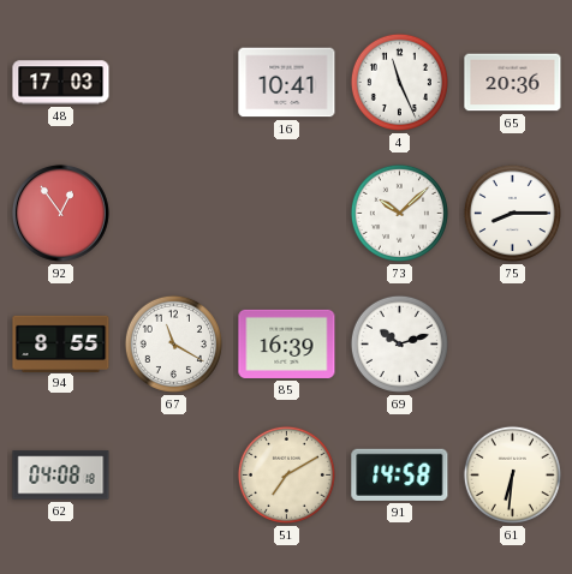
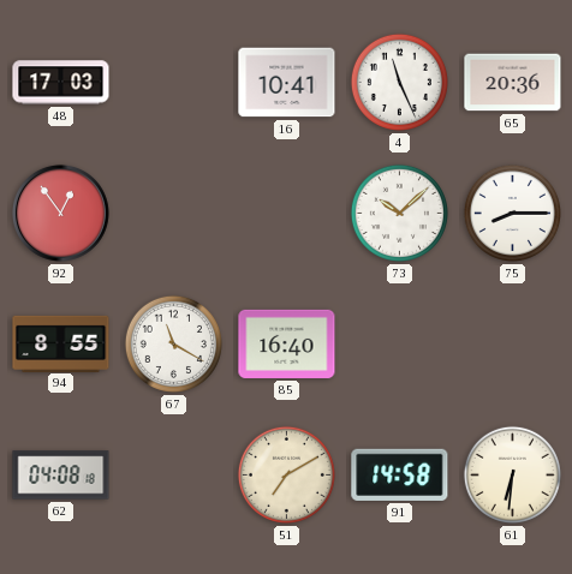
85: 16:39 -> 16:40
69: 10:12 -> none
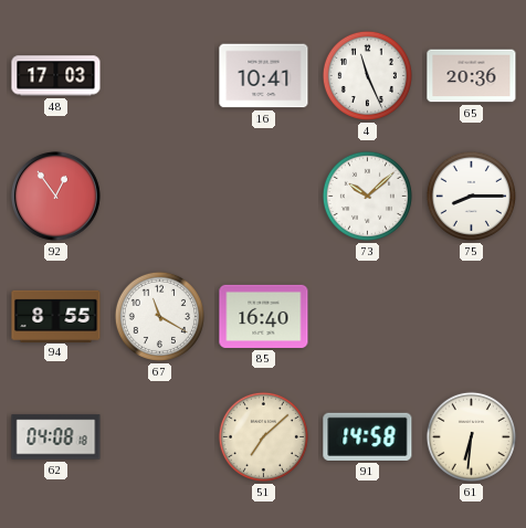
51: 7:10 -> 7:08
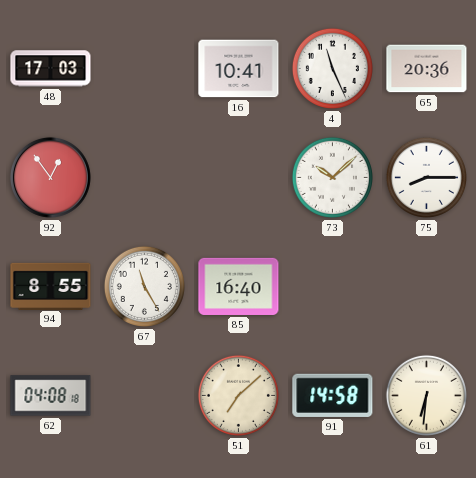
67: 11:20 -> 11:25
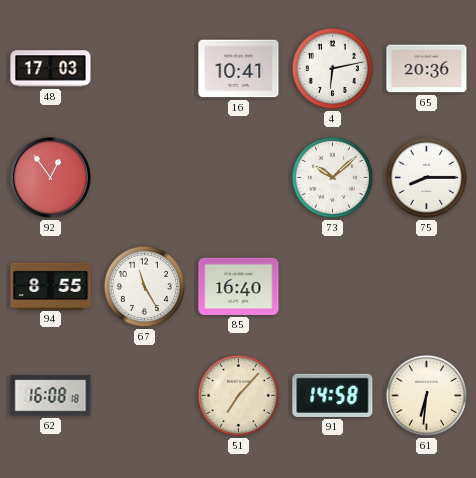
4: 11:26 -> 6:13
62: 04:08 -> 16:08
51: 7:08 -> 7:07
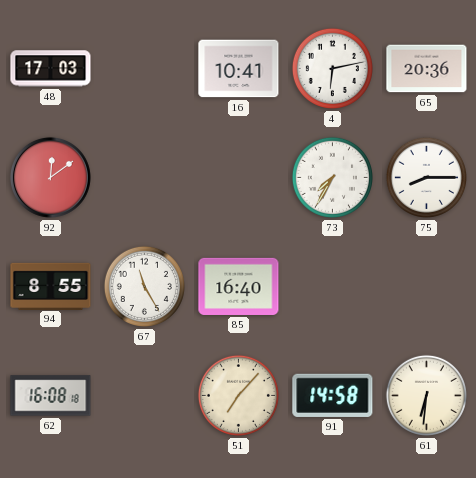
92: 12:54 -> 12:09
73: 10:08 -> 7:35
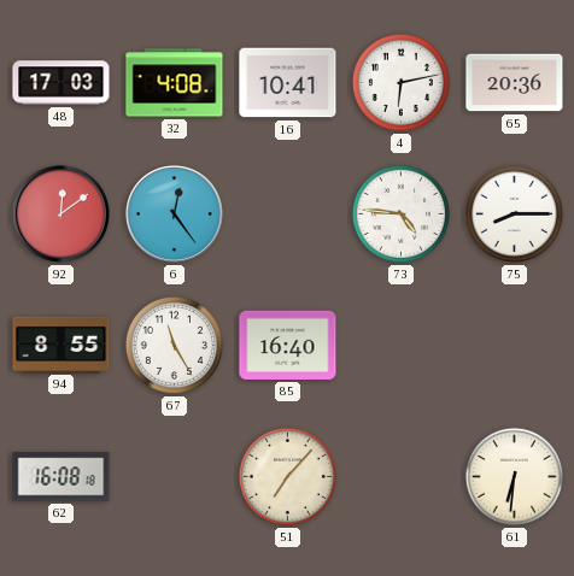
32: none -> 4:08
6: none -> 12:24
73: 7:35 -> 4:46
91: 14:58 -> none
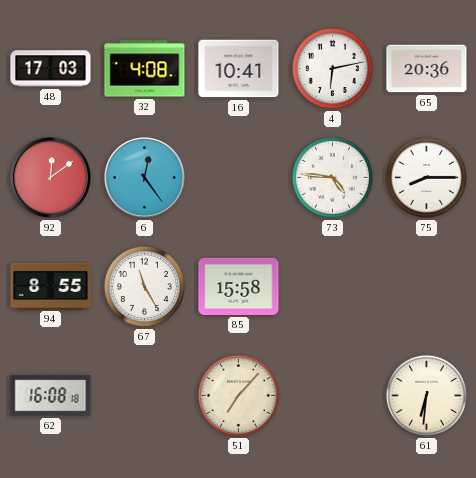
85: 16:40 -> 15:58
